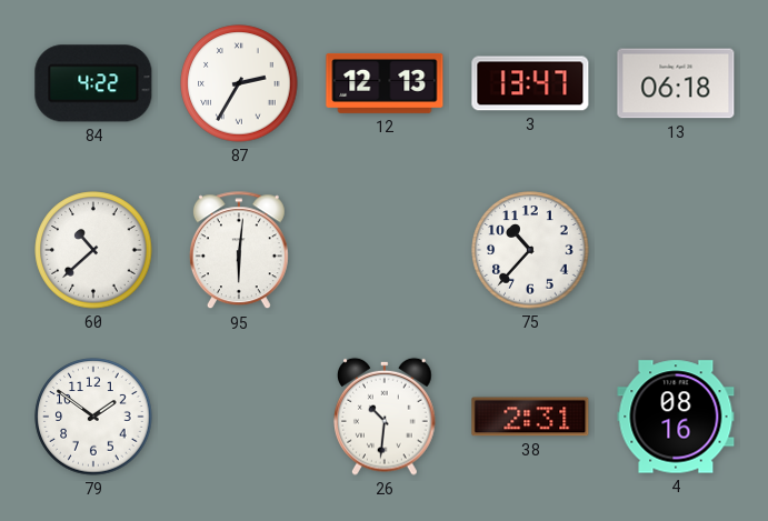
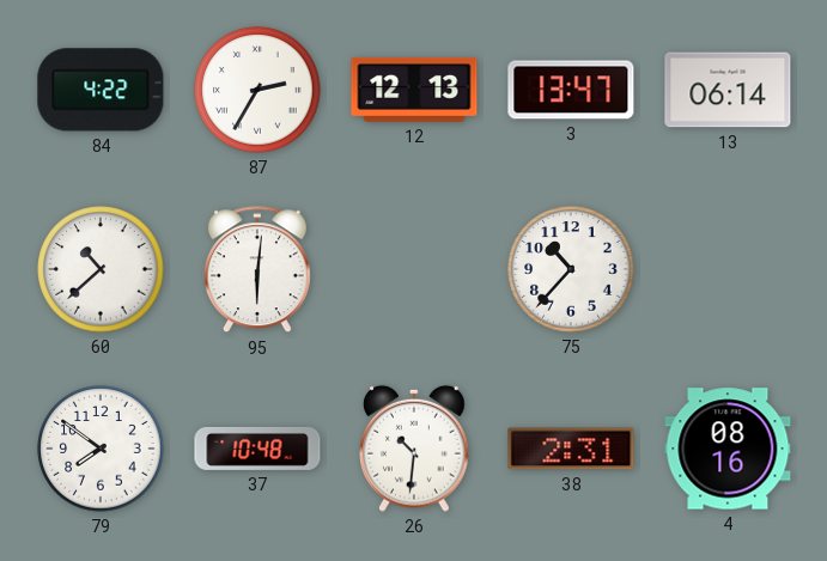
13: 06:18 -> 06:14
79: 1:51 -> 7:51
37: none -> 10:48
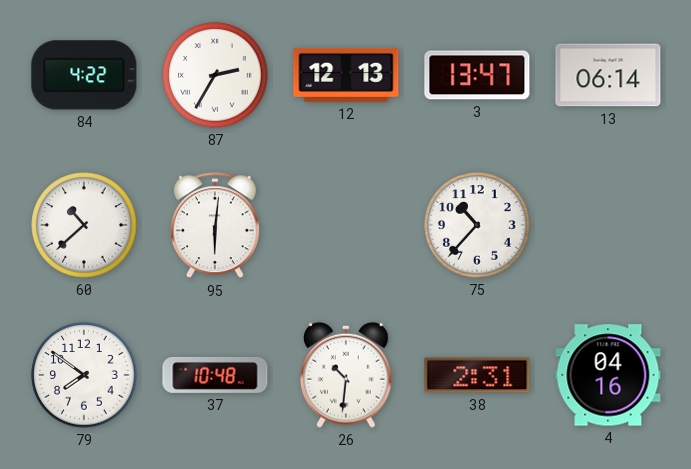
4: 08:16 -> 04:16
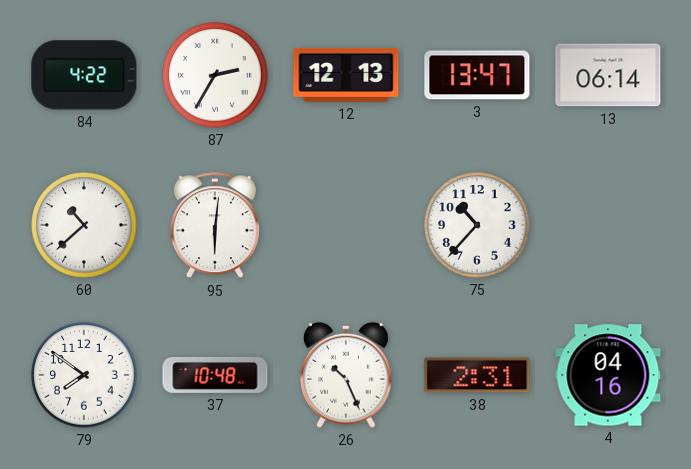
26: 10:31 -> 10:26
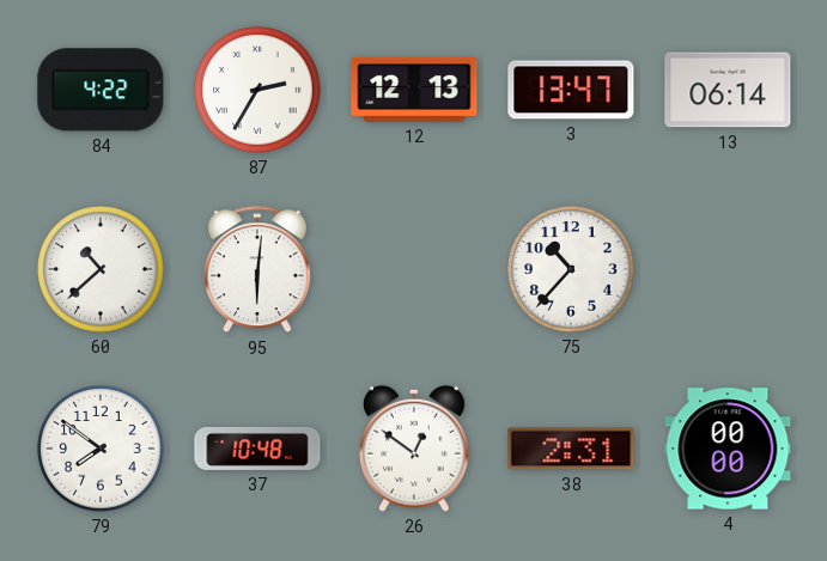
26: 10:26 -> 12:51
4: 04:16 -> 00:00
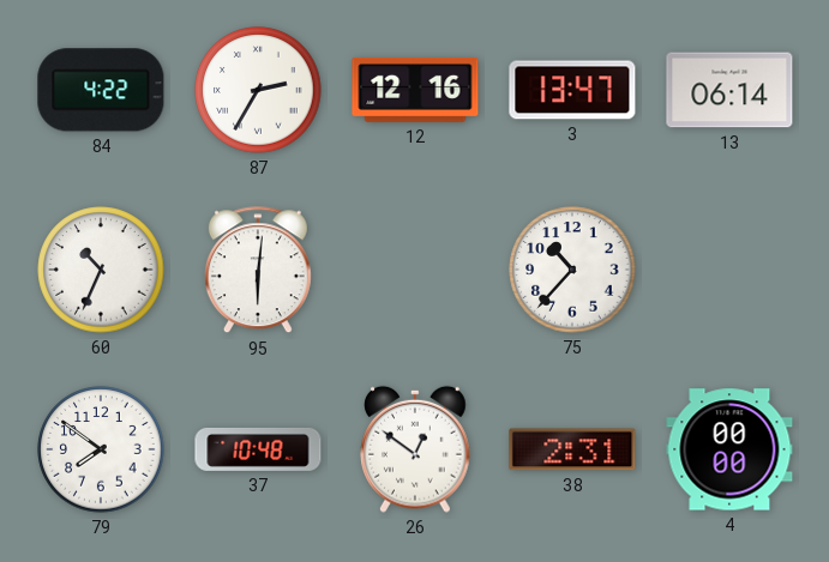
12: 12:13 -> 12:16
60: 10:38 -> 10:34
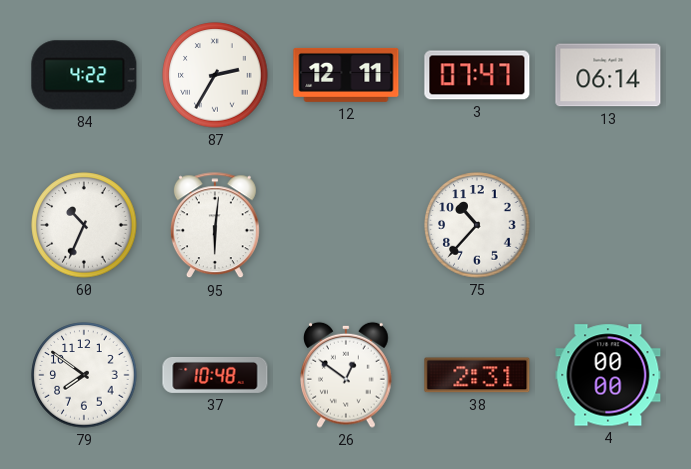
12: 12:16 -> 12:11
3: 13:47 -> 07:47
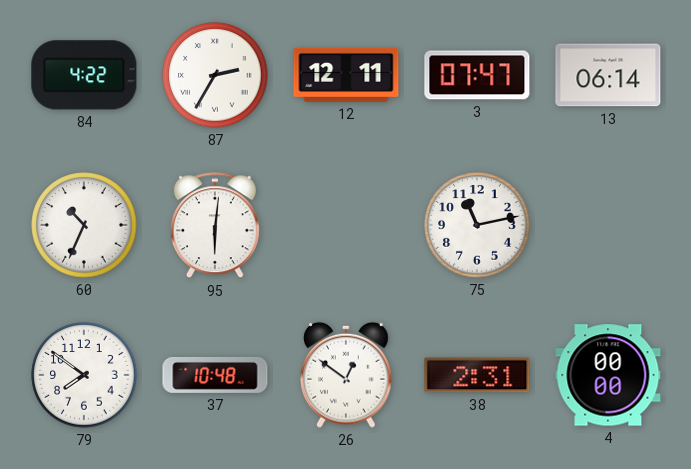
75: 10:37 -> 11:13
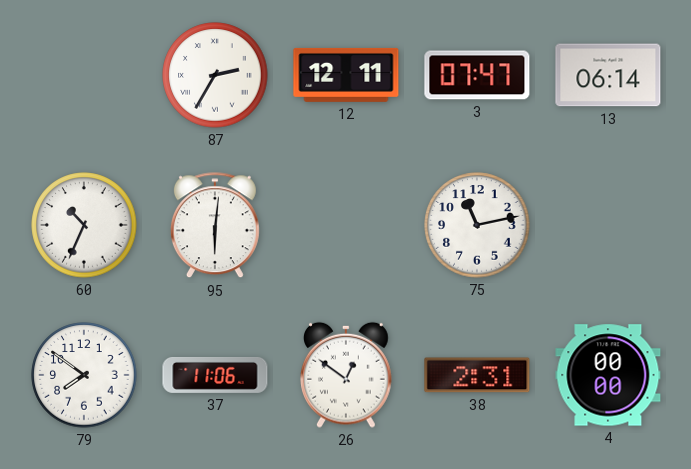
84: 4:22 -> none
37: 10:48 -> 11:06
